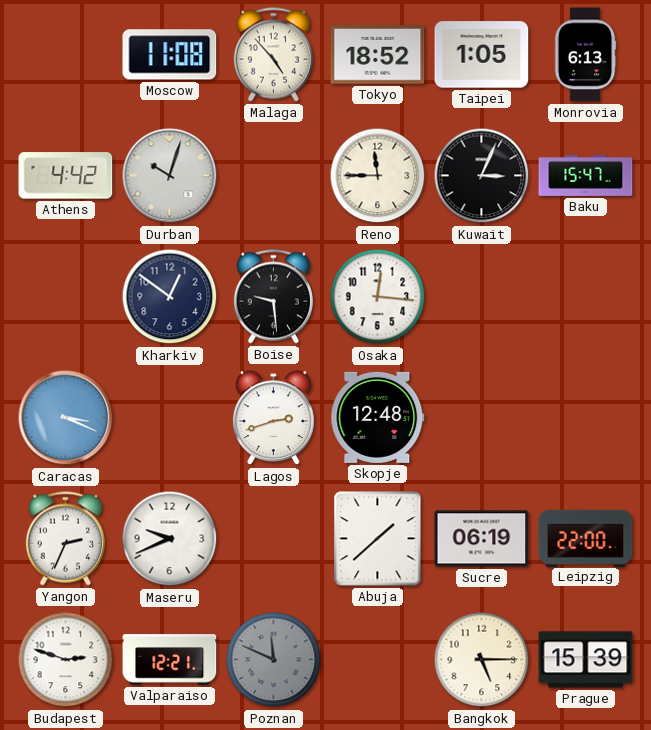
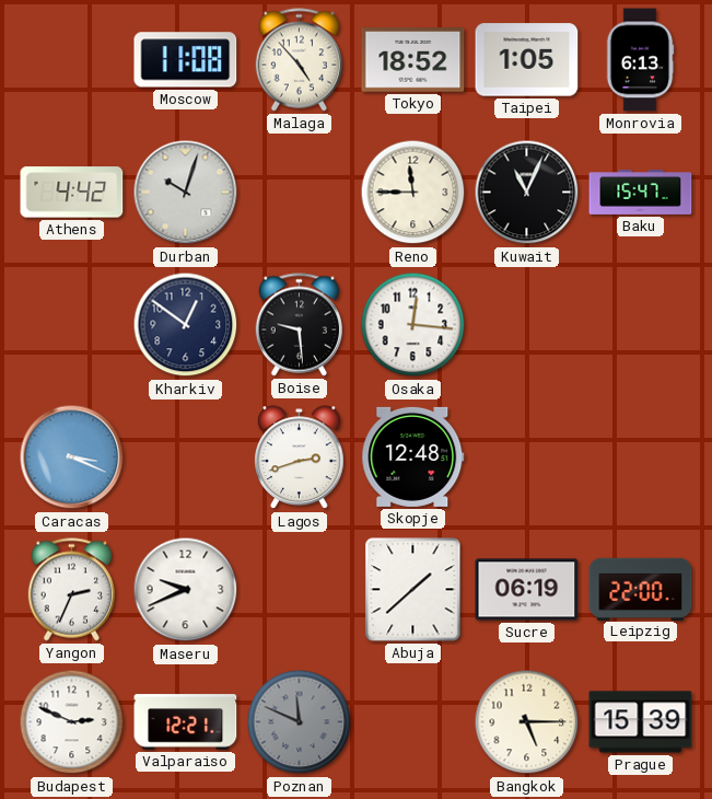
Kuwait: 3:04 -> 11:04
Budapest: 2:48 -> 2:49
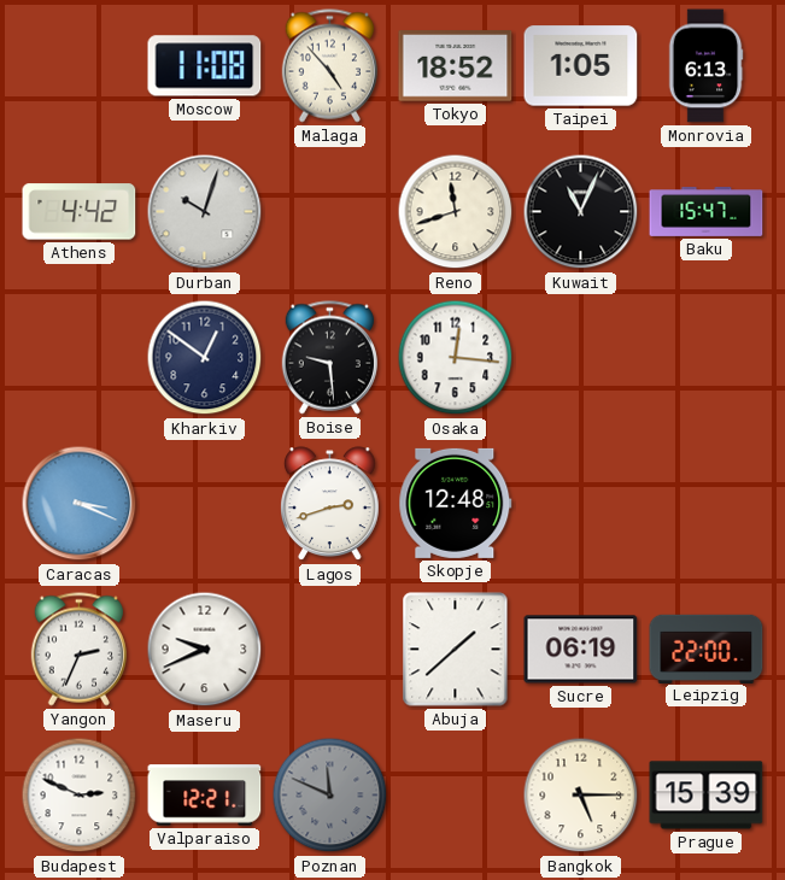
Reno: 11:45 -> 11:42
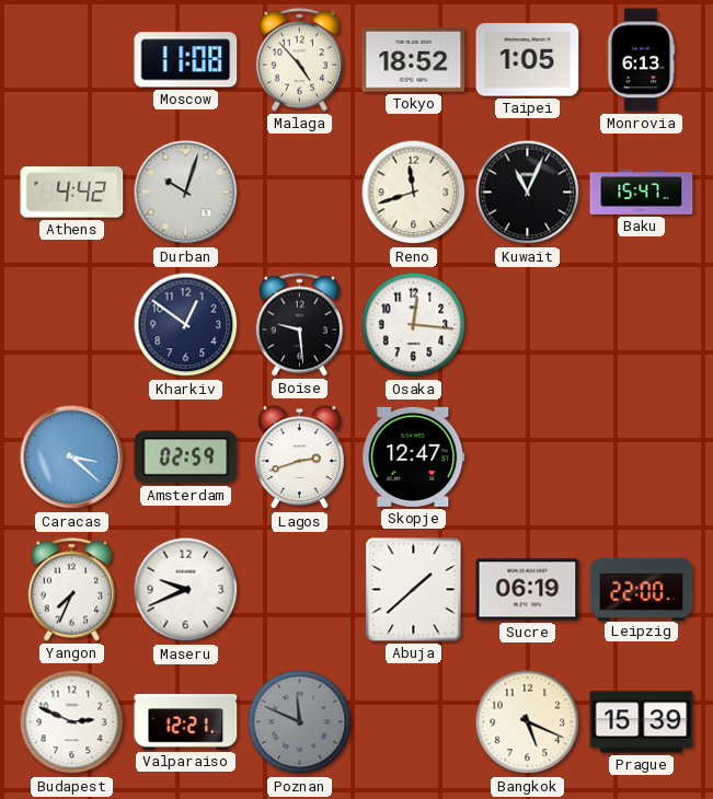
Caracas: 3:19 -> 3:22
Amsterdam: none -> 02:59
Skopje: 12:48 -> 12:47
Yangon: 2:34 -> 7:34
Bangkok: 5:15 -> 5:19
